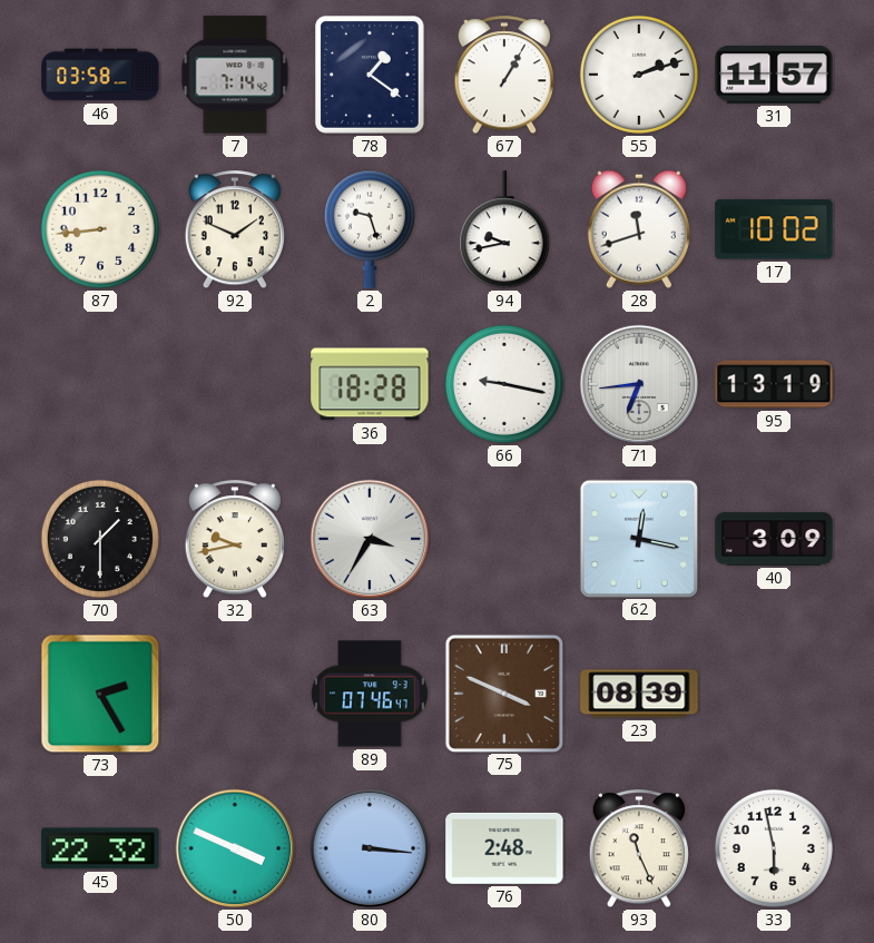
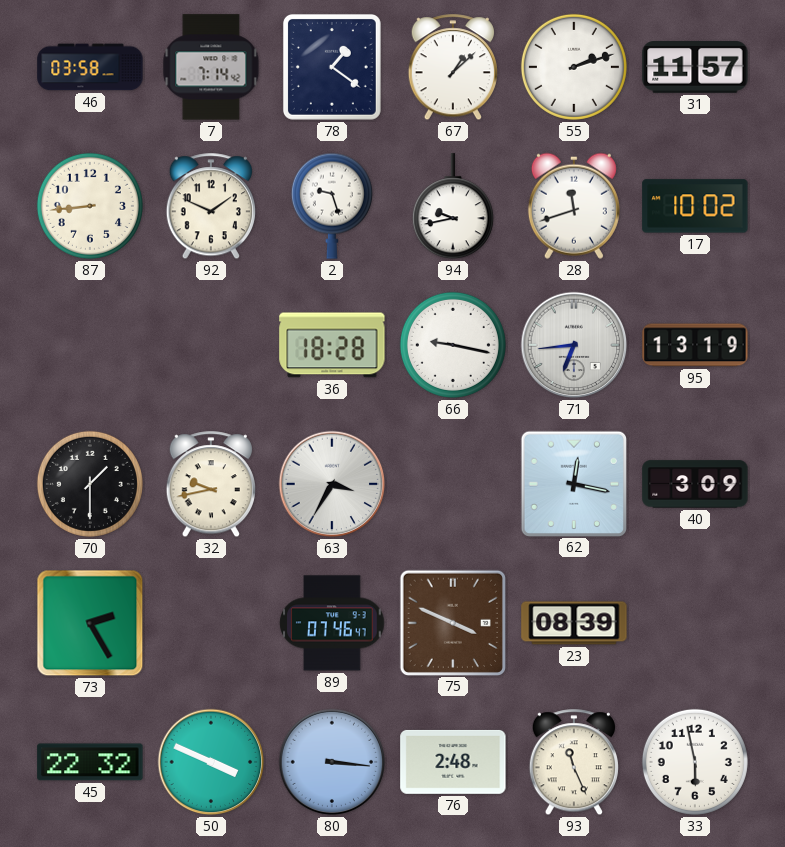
67: 1:05 -> 1:08
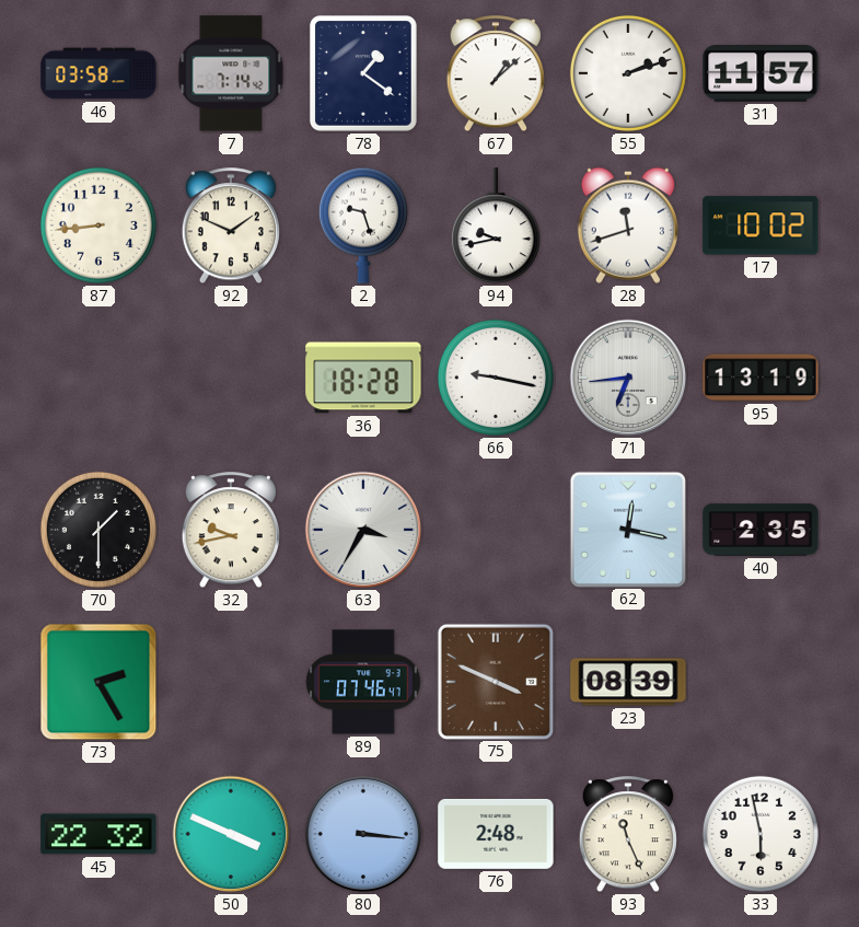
40: 3:09 -> 2:35
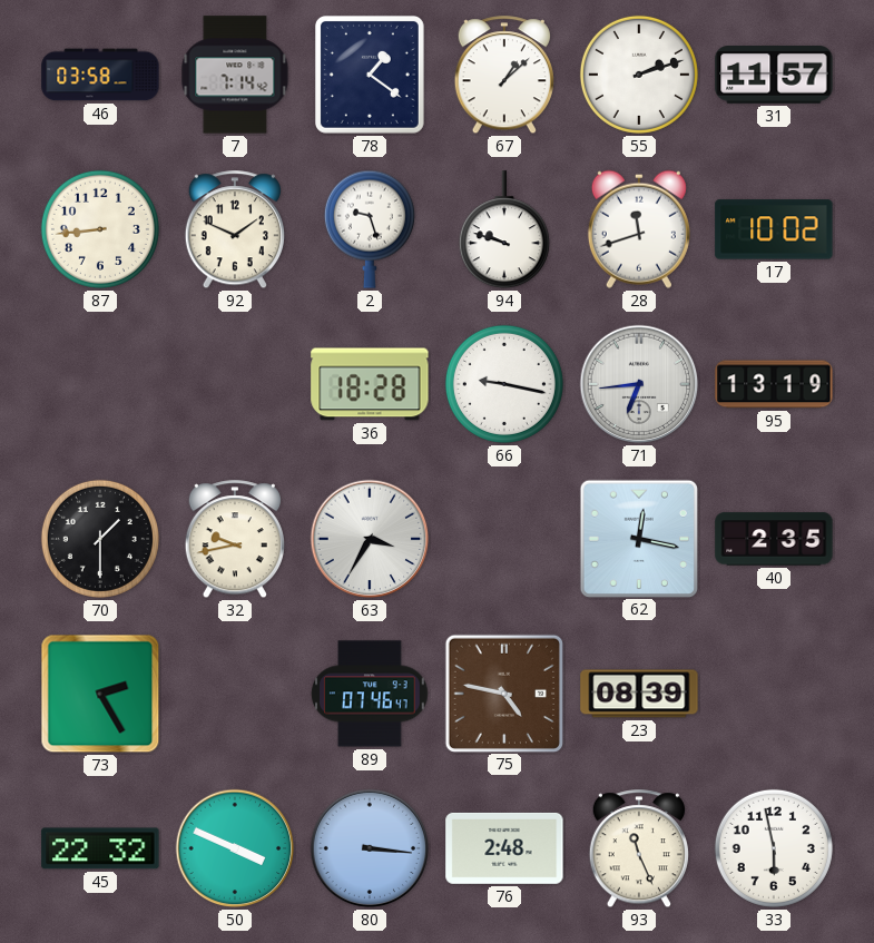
94: 9:43 -> 9:48
75: 3:49 -> 4:47
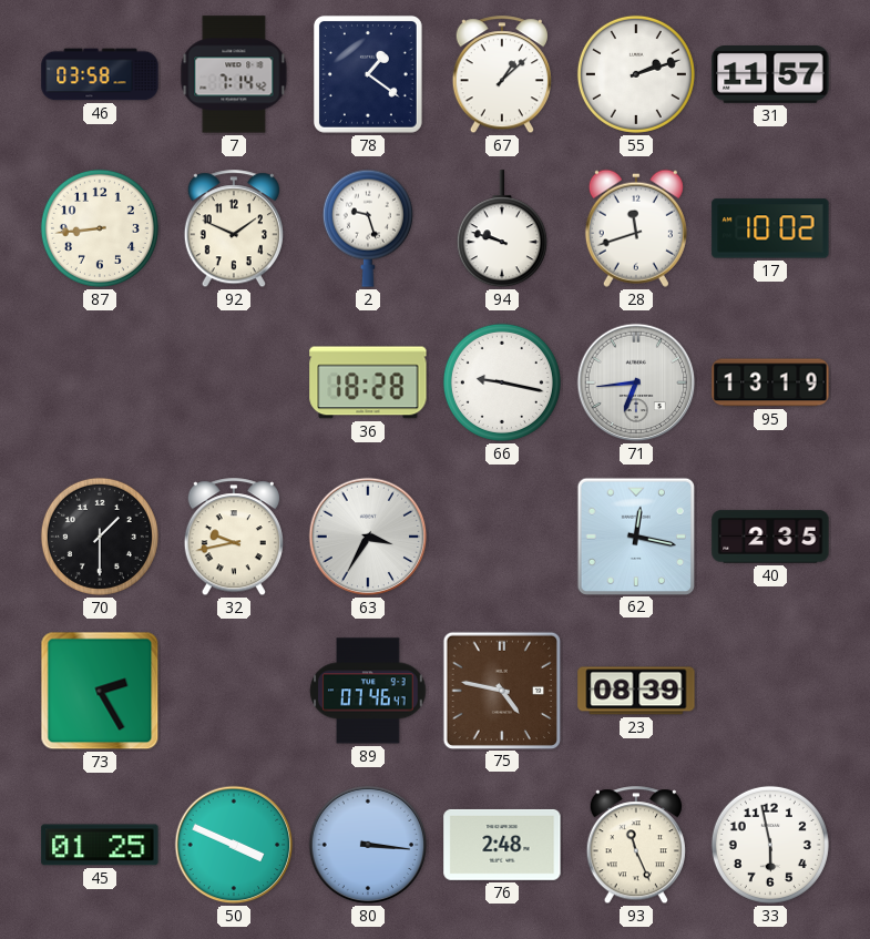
45: 22:32 -> 01:25
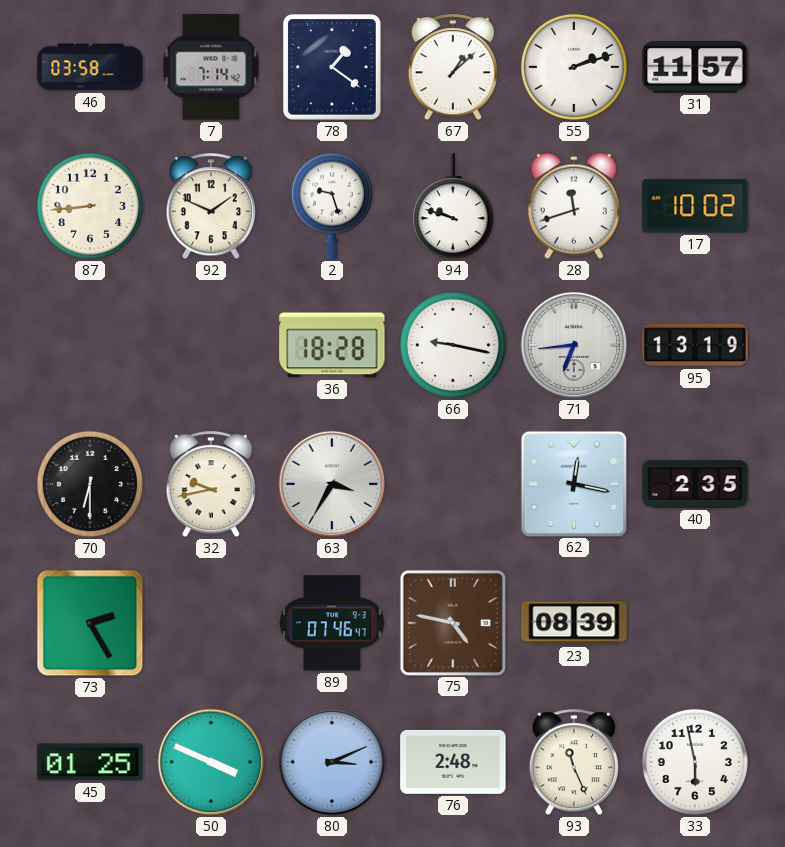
70: 1:30 -> 6:30
80: 3:16 -> 3:11
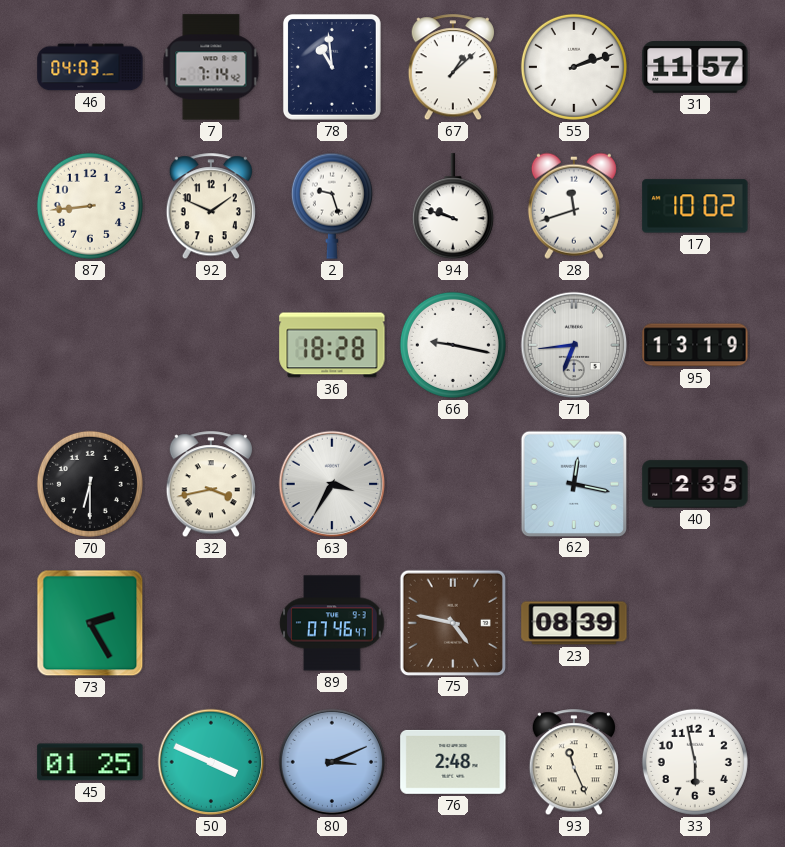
46: 03:58 -> 04:03
78: 1:21 -> 10:59
32: 9:43 -> 3:43
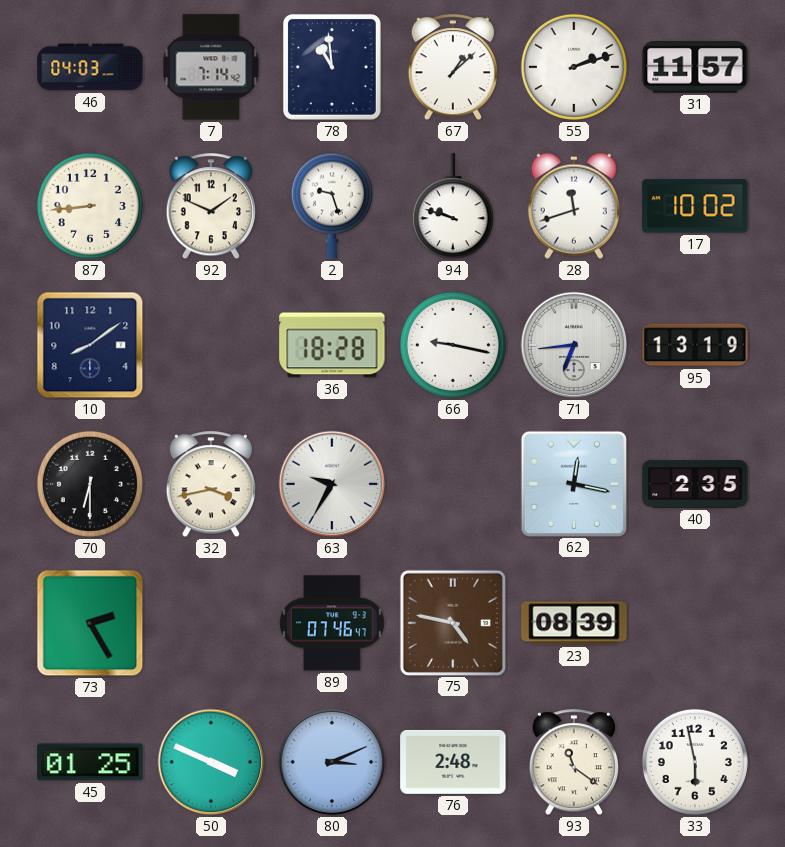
10: none -> 8:09
63: 3:35 -> 9:35
93: 11:26 -> 11:21
